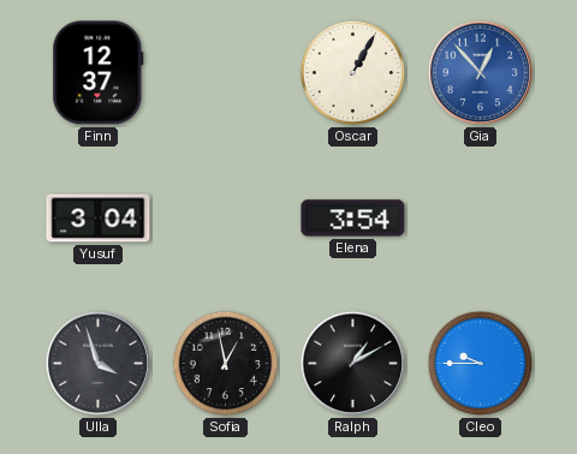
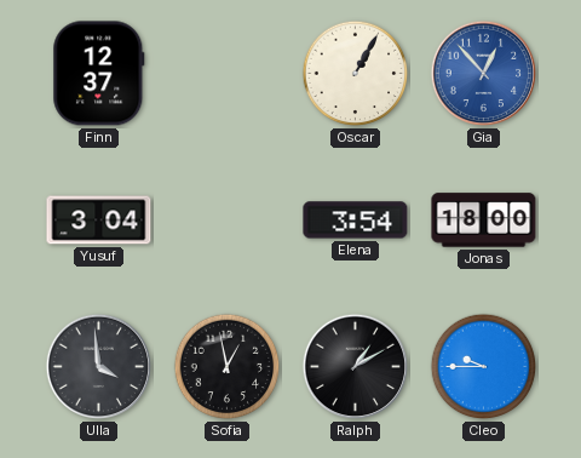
Jonas: none -> 18:00
Ulla: 3:57 -> 3:59
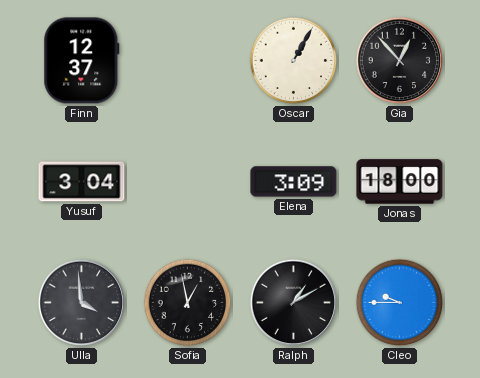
Gia dial: blue -> black
Elena: 3:54 -> 3:09
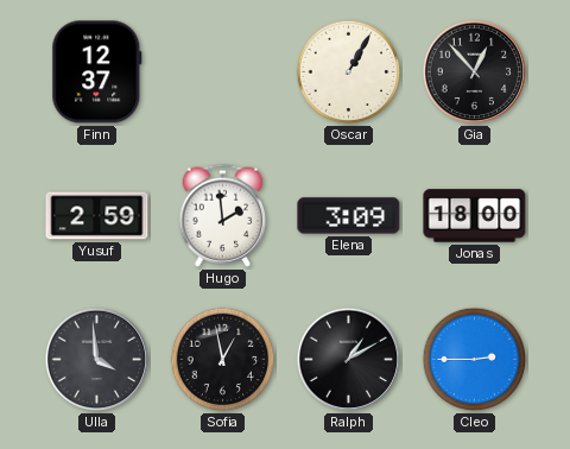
Yusuf: 3:04 -> 2:59
Hugo: none -> 1:59
Cleo: 9:45 -> 2:45
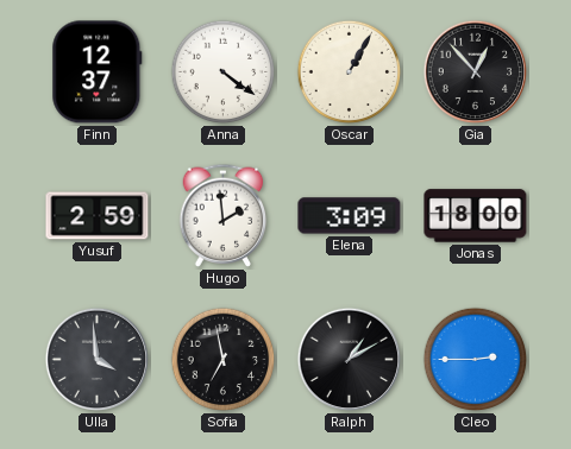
Anna: none -> 4:21
Sofia: 12:58 -> 6:58
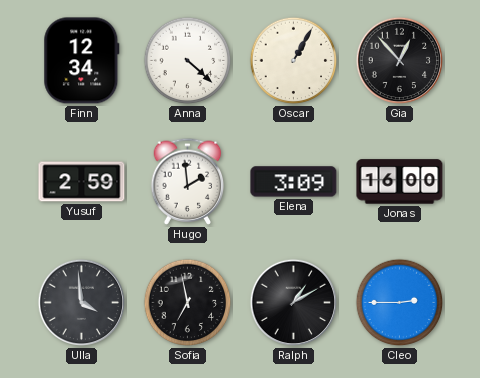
Finn: 12:37 -> 12:34
Anna: 4:21 -> 4:22
Jonas: 18:00 -> 16:00
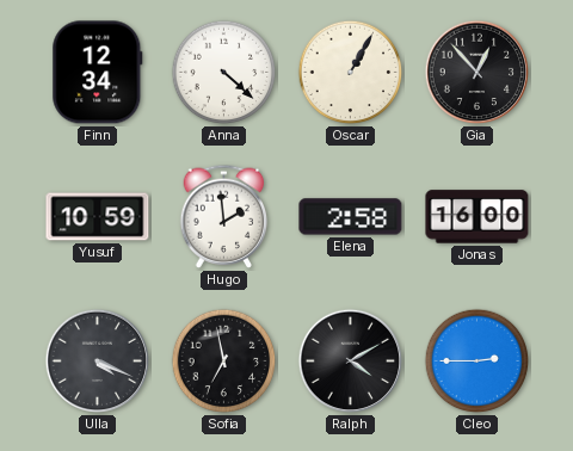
Yusuf: 2:59 -> 10:59
Elena: 3:09 -> 2:58
Ulla: 3:59 -> 4:19
Ralph: 1:10 -> 4:10
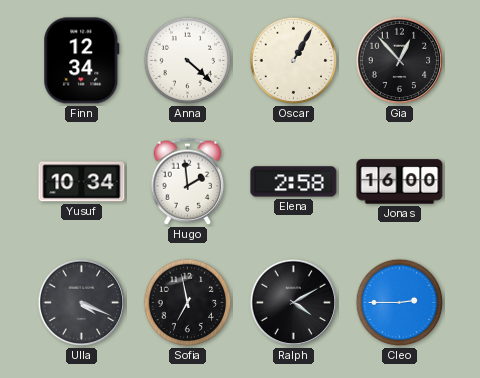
Yusuf: 10:59 -> 10:34
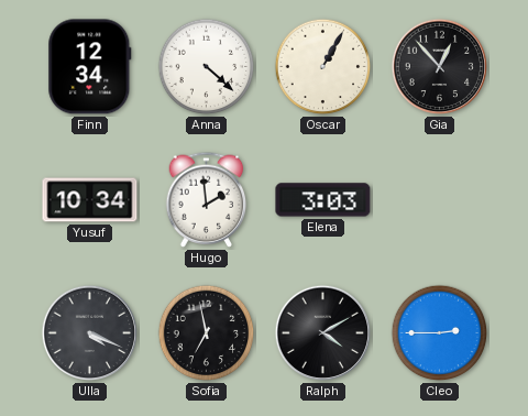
Elena: 2:58 -> 3:03
Jonas: 16:00 -> none
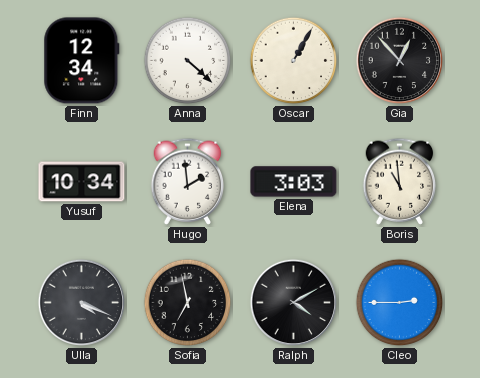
Boris: none -> 10:59
